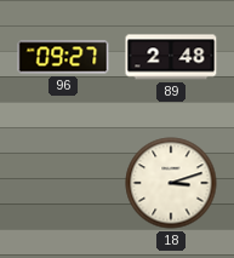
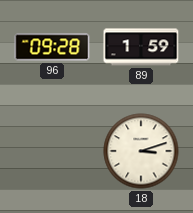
96: 09:27 -> 09:28
89: 2:48 -> 1:59
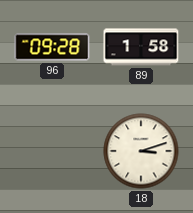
89: 1:59 -> 1:58
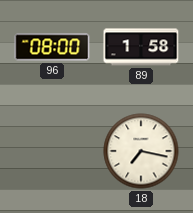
96: 09:28 -> 08:00
18: 3:12 -> 7:17
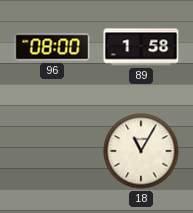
18: 7:17 -> 11:05
